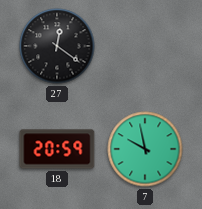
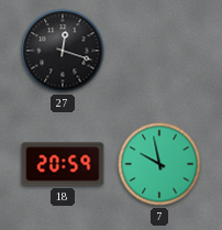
27: 12:21 -> 12:18
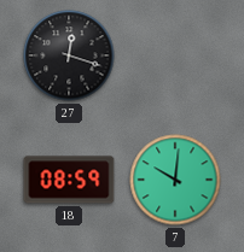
18: 20:59 -> 08:59
7: 9:58 -> 10:01
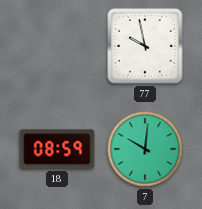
27: 12:18 -> none
77: none -> 9:58
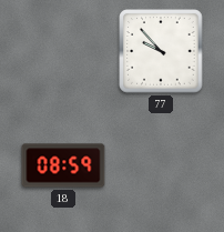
77: 9:58 -> 9:53
7: 10:01 -> none
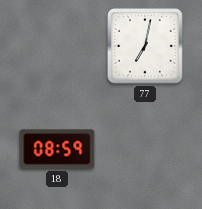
77: 9:53 -> 7:02
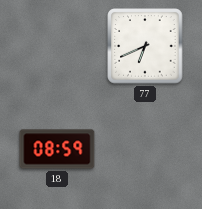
77: 7:02 -> 6:41
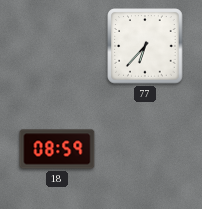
77: 6:41 -> 6:37
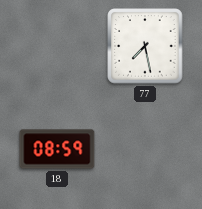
77: 6:37 -> 7:28
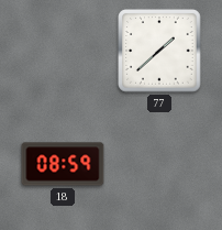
77: 7:28 -> 1:38
